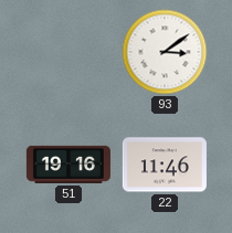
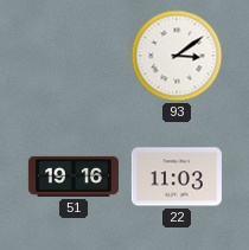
22: 11:46 -> 11:03
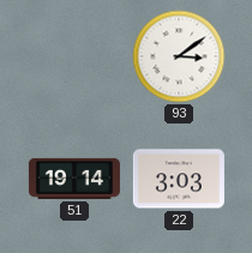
51: 19:16 -> 19:14
22: 11:03 -> 3:03
